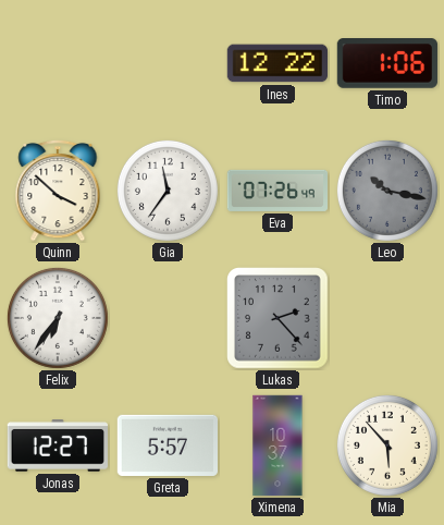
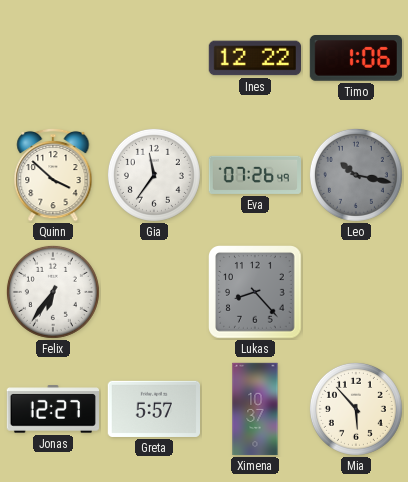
Lukas: 2:23 -> 8:23
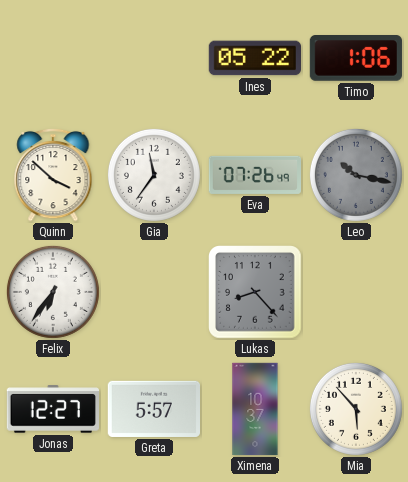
Ines: 12:22 -> 05:22
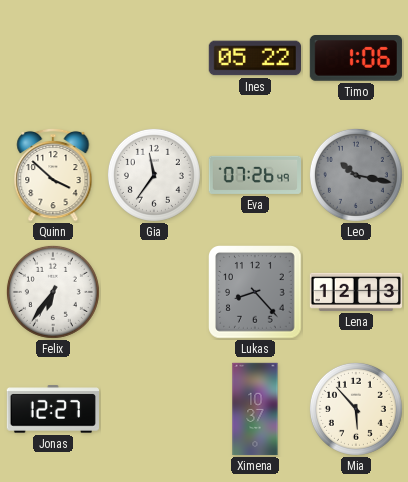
Lena: none -> 12:13
Greta: 5:57 -> none
